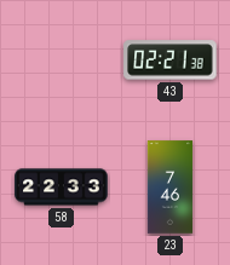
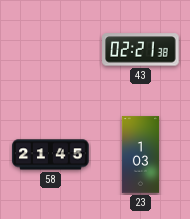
58: 22:33 -> 21:45
23: 7:46 -> 1:03
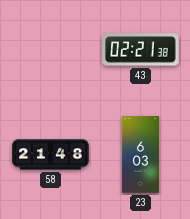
58: 21:45 -> 21:48
23: 1:03 -> 6:03
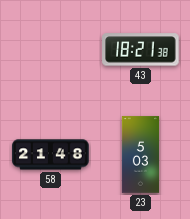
43: 02:21 -> 18:21
23: 6:03 -> 5:03
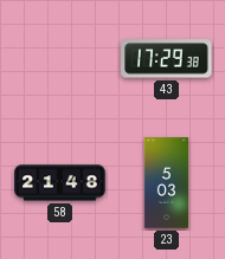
43: 18:21 -> 17:29
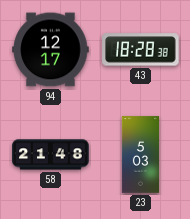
94: none -> 12:17
43: 17:29 -> 18:28
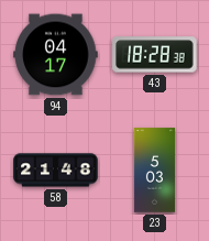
94: 12:17 -> 04:17
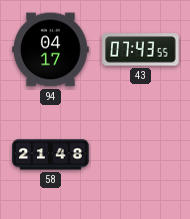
43: 18:28 -> 07:43
23: 5:03 -> none
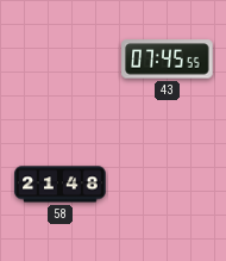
94: 04:17 -> none
43: 07:43 -> 07:45
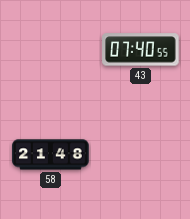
43: 07:45 -> 07:40
